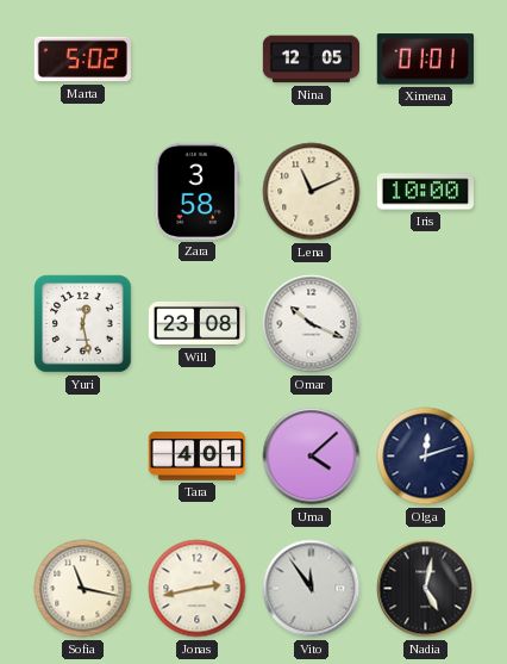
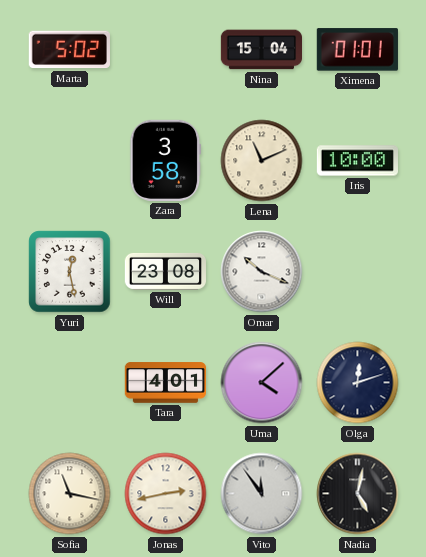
Nina: 12:05 -> 15:04
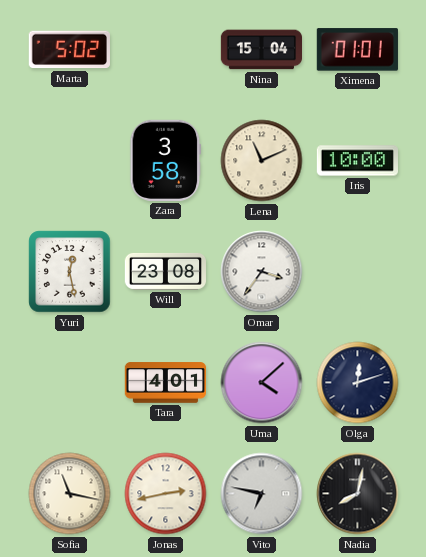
Omar: 10:19 -> 3:36
Vito: 11:54 -> 6:47
Nadia: 5:02 -> 8:02
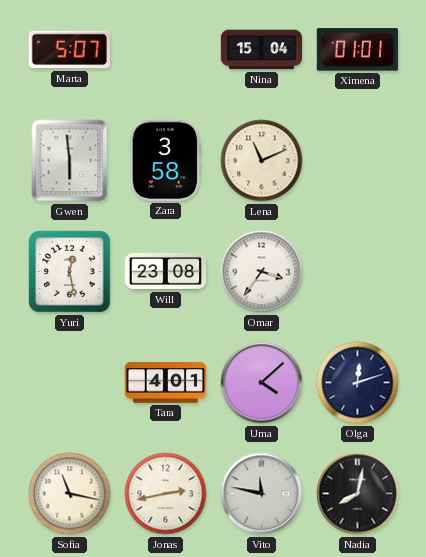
Marta: 5:02 -> 5:07
Gwen: none -> 5:59
Iris: 10:00 -> none
Vito: 6:47 -> 11:47
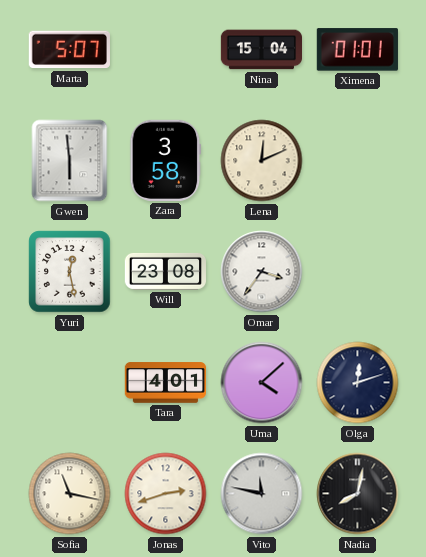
Lena: 11:11 -> 12:11
Jonas: 2:43 -> 2:42
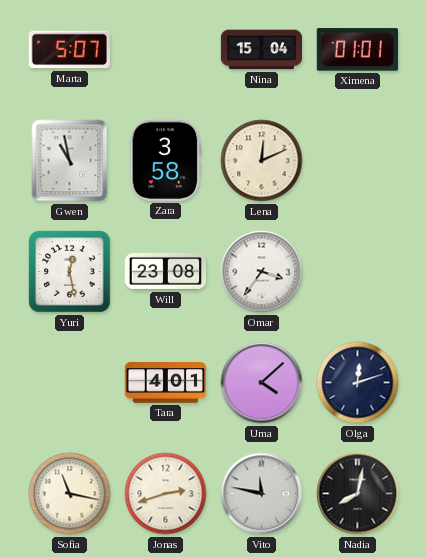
Gwen: 5:59 -> 10:58
